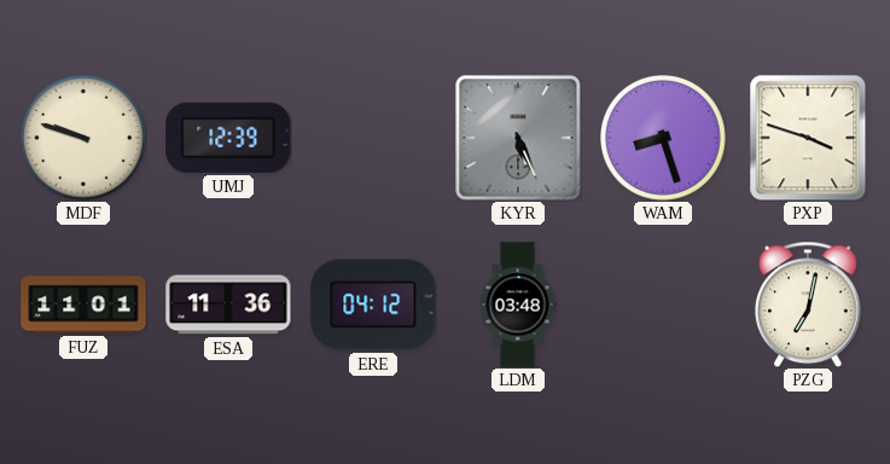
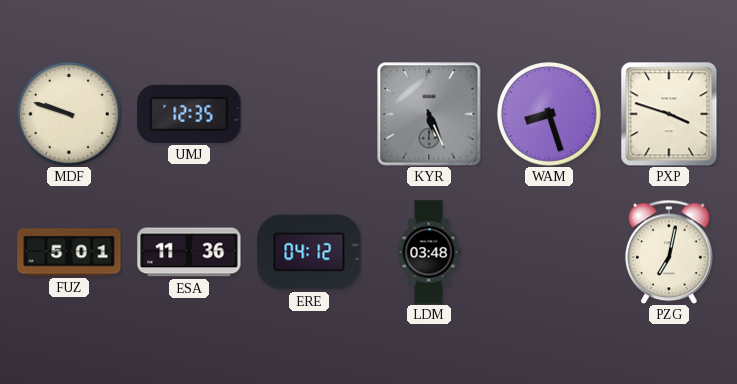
UMJ: 12:39 -> 12:35
FUZ: 11:01 -> 5:01
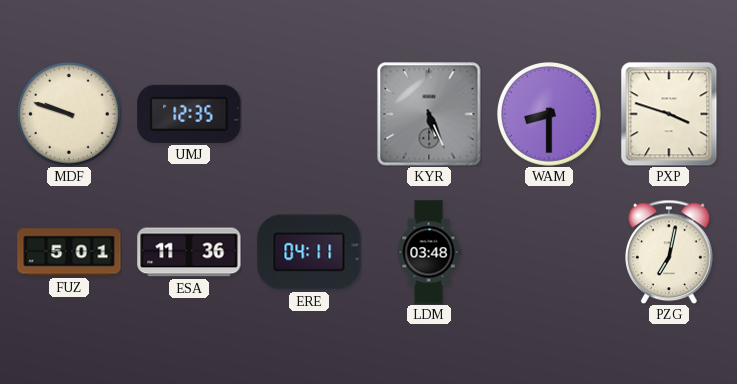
WAM: 8:27 -> 8:30
ERE: 04:12 -> 04:11
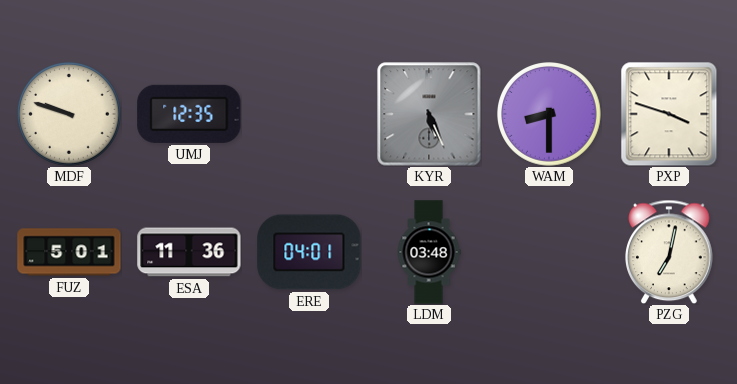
ERE: 04:11 -> 04:01
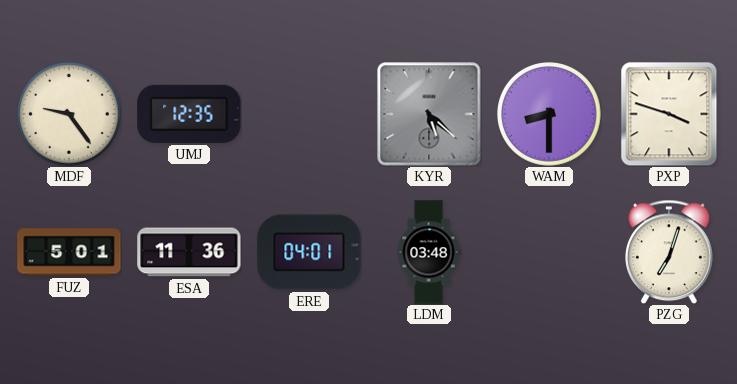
MDF: 9:48 -> 9:24
KYR: 5:26 -> 5:22
PZG: 7:02 -> 7:03
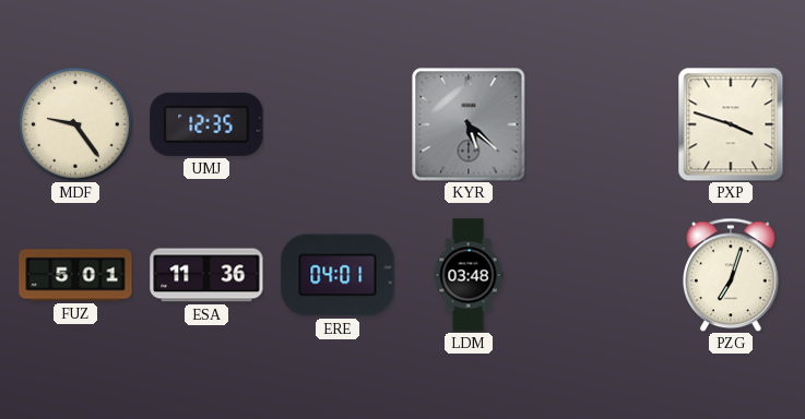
WAM: 8:30 -> none
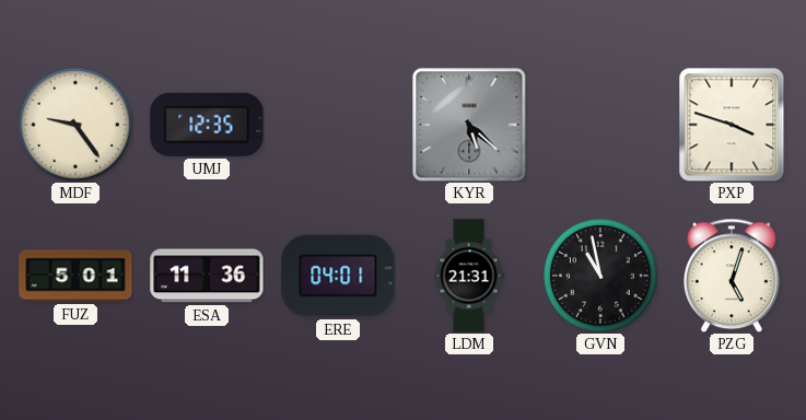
LDM: 03:48 -> 21:31
GVN: none -> 10:58
PZG: 7:03 -> 5:03
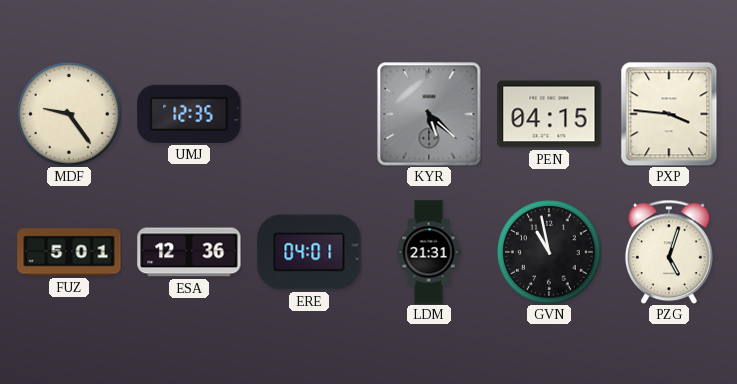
PEN: none -> 04:15
PXP: 3:48 -> 3:46
ESA: 11:36 -> 12:36
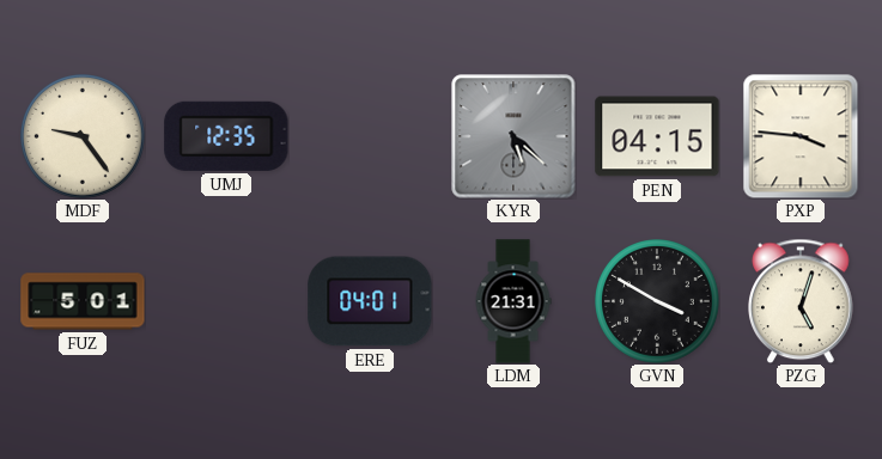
ESA: 12:36 -> none
GVN: 10:58 -> 3:50
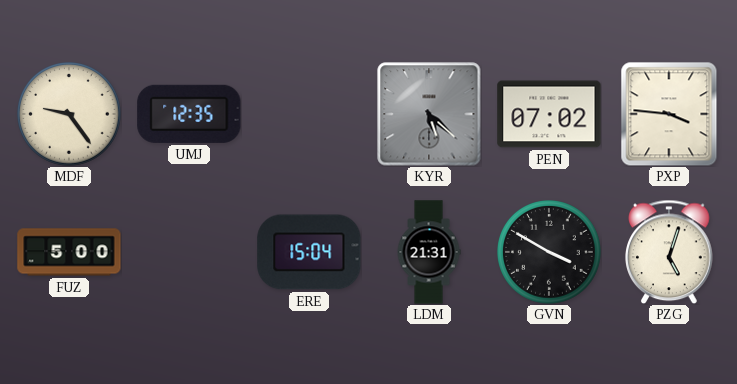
PEN: 04:15 -> 07:02
FUZ: 5:01 -> 5:00
ERE: 04:01 -> 15:04
